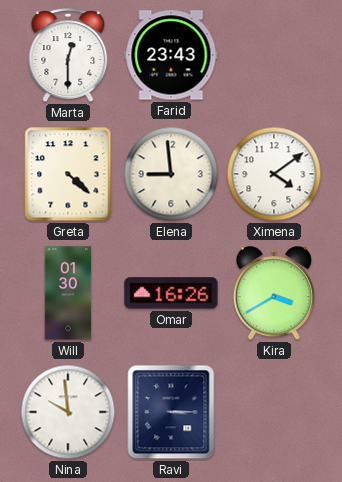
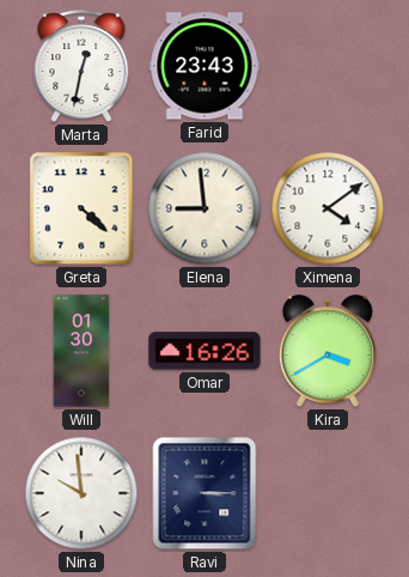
Marta: 12:30 -> 12:32
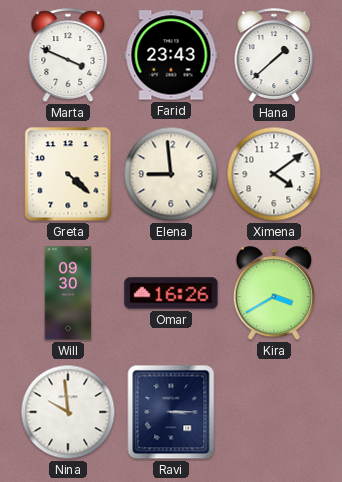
Marta: 12:32 -> 3:49
Hana: none -> 1:38
Will: 01:30 -> 09:30
